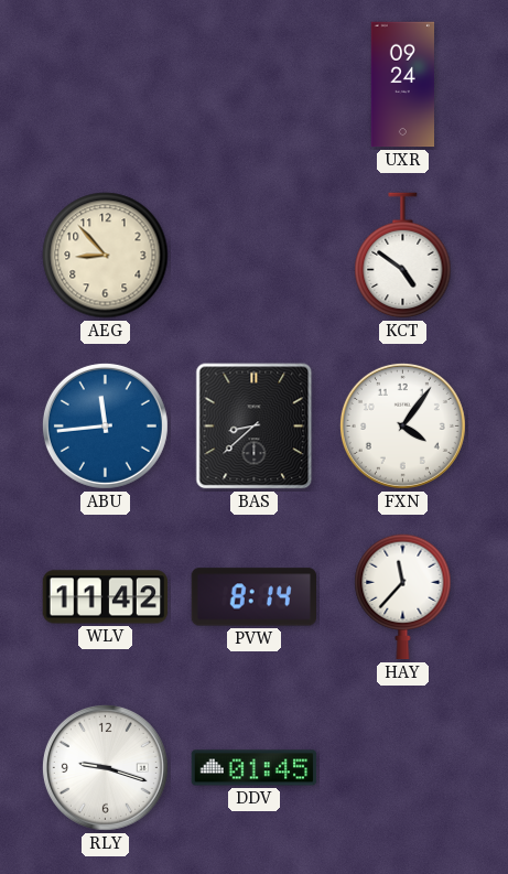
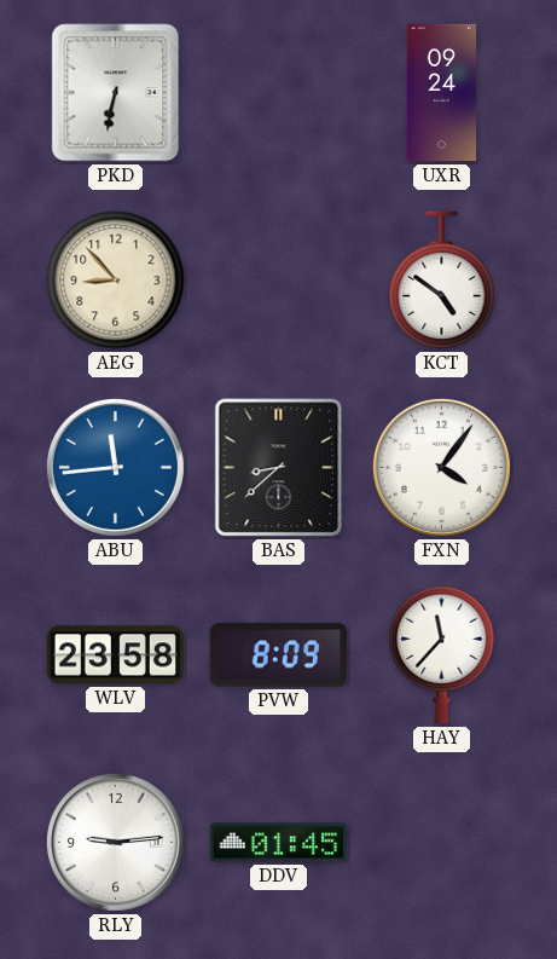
PKD: none -> 6:32
WLV: 11:42 -> 23:58
PVW: 8:14 -> 8:09
RLY: 9:18 -> 9:14
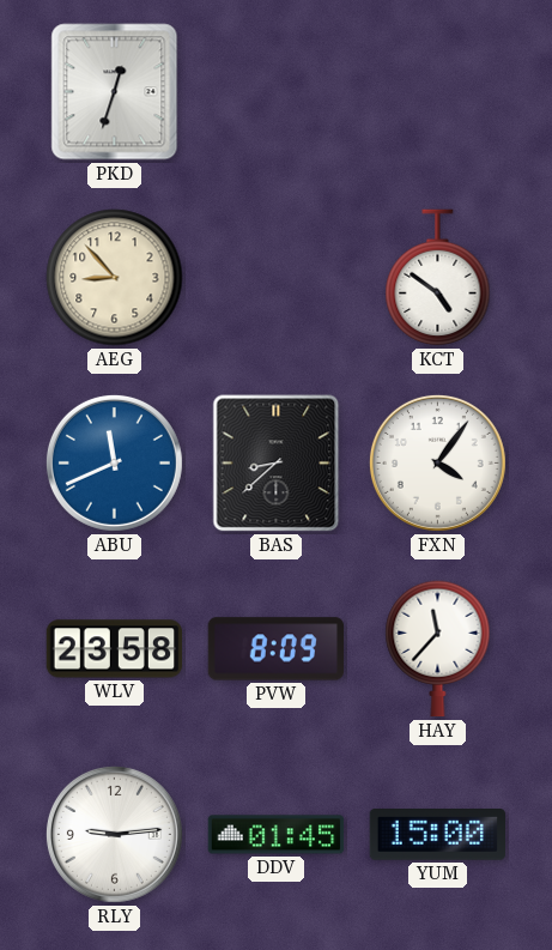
PKD: 6:32 -> 12:33
UXR: 09:24 -> none
ABU: 11:44 -> 11:41
YUM: none -> 15:00
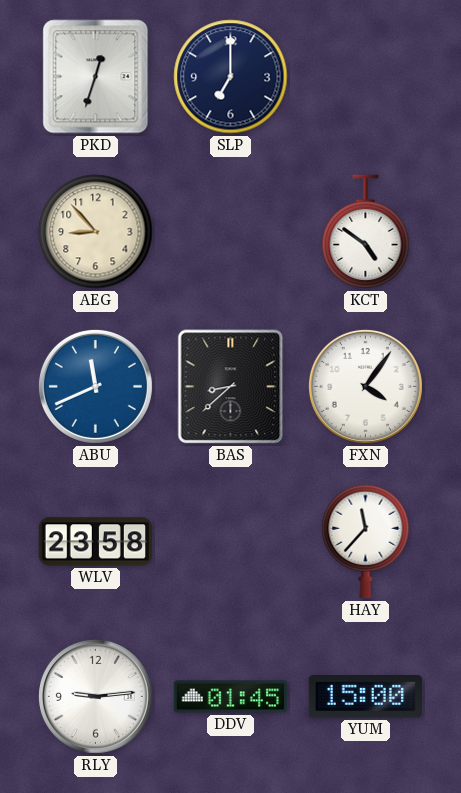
SLP: none -> 7:00
PVW: 8:09 -> none
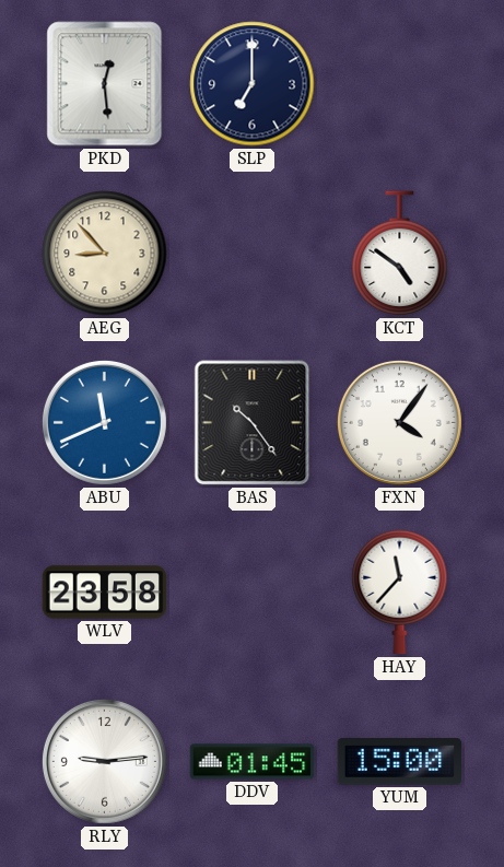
PKD: 12:33 -> 12:29
BAS: 8:38 -> 10:24
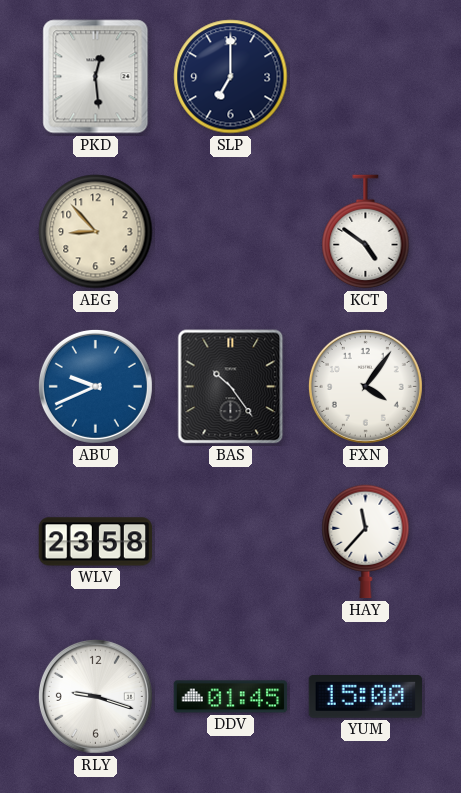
ABU: 11:41 -> 9:41
RLY: 9:14 -> 9:18
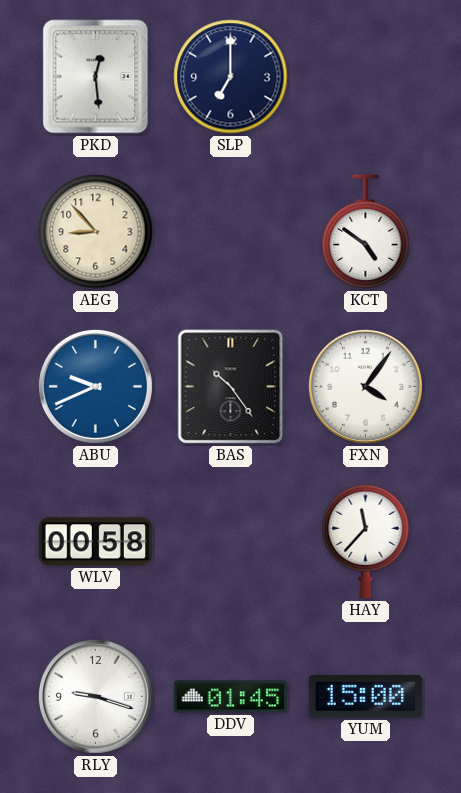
WLV: 23:58 -> 00:58
